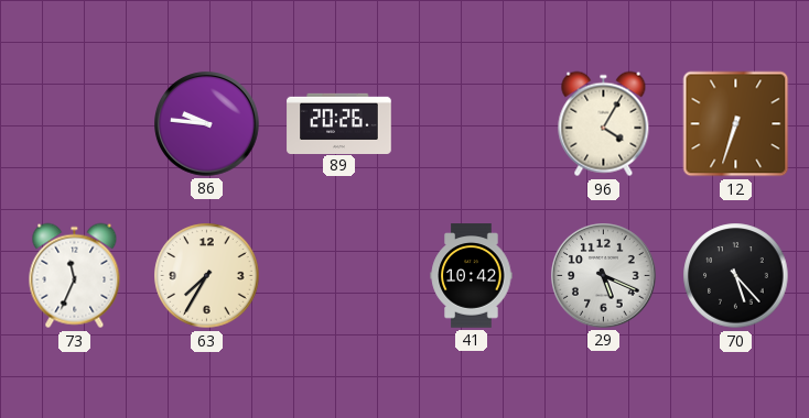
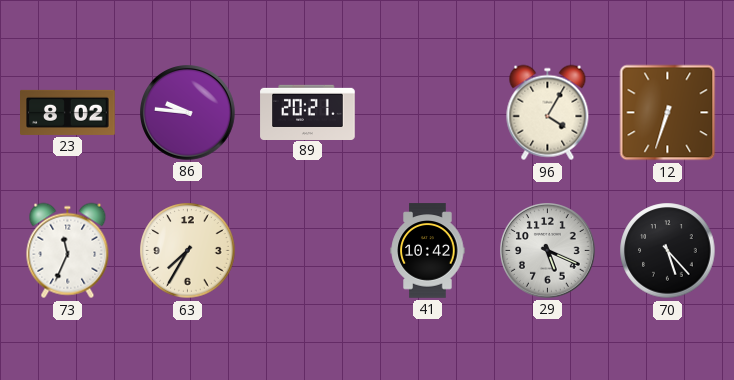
23: none -> 8:02
89: 20:26 -> 20:21
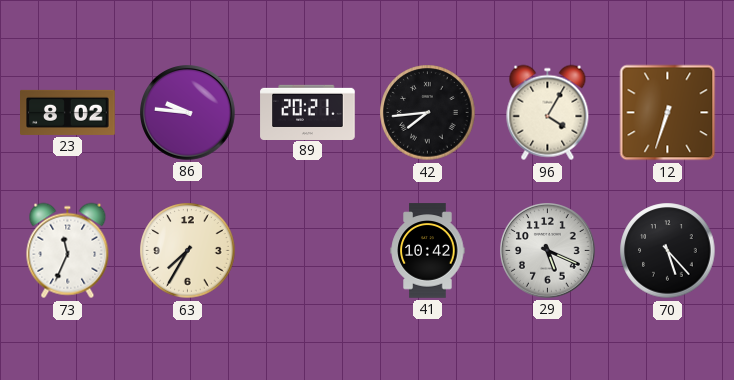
42: none -> 7:44
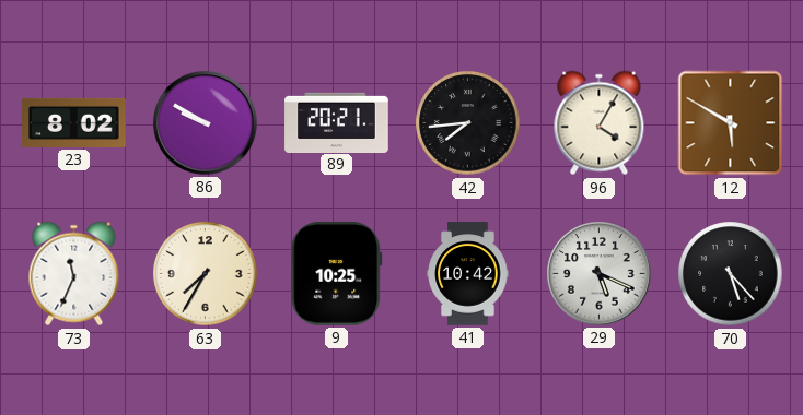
86: 9:46 -> 9:50
12: 6:33 -> 5:50
9: none -> 10:25
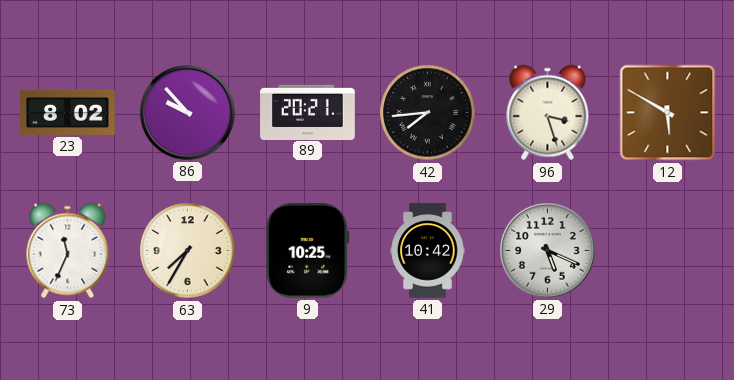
86: 9:50 -> 9:53
96: 4:05 -> 3:27
70: 5:23 -> none
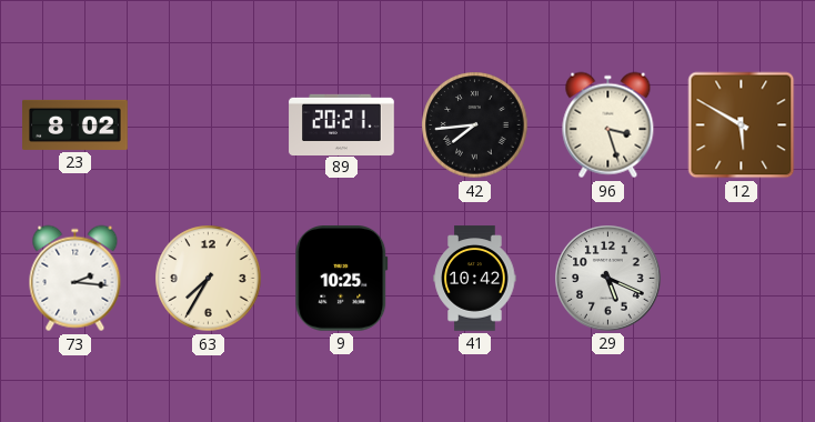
86: 9:53 -> none
73: 11:34 -> 2:16
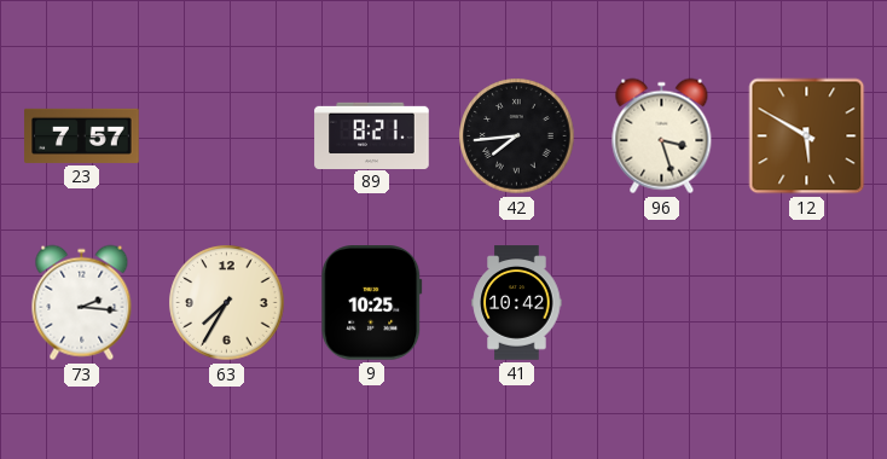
23: 8:02 -> 7:57
89: 20:21 -> 8:21
29: 5:19 -> none
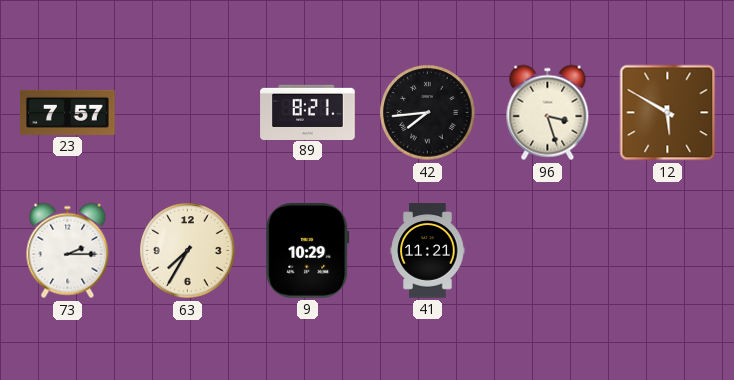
73: 2:16 -> 2:15
9: 10:25 -> 10:29
41: 10:42 -> 11:21
